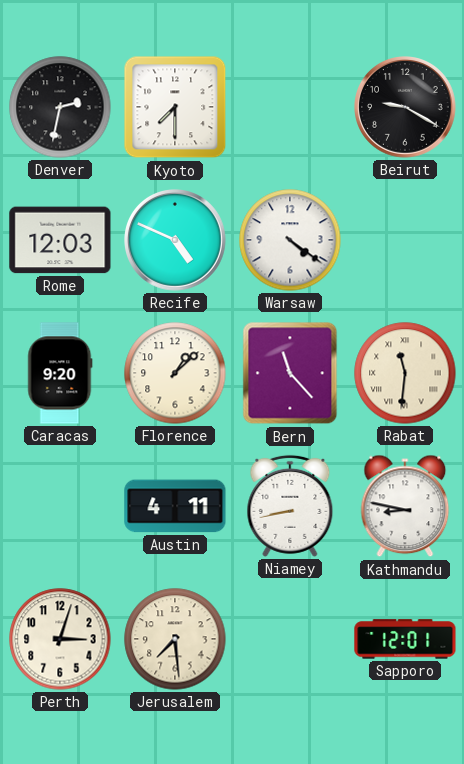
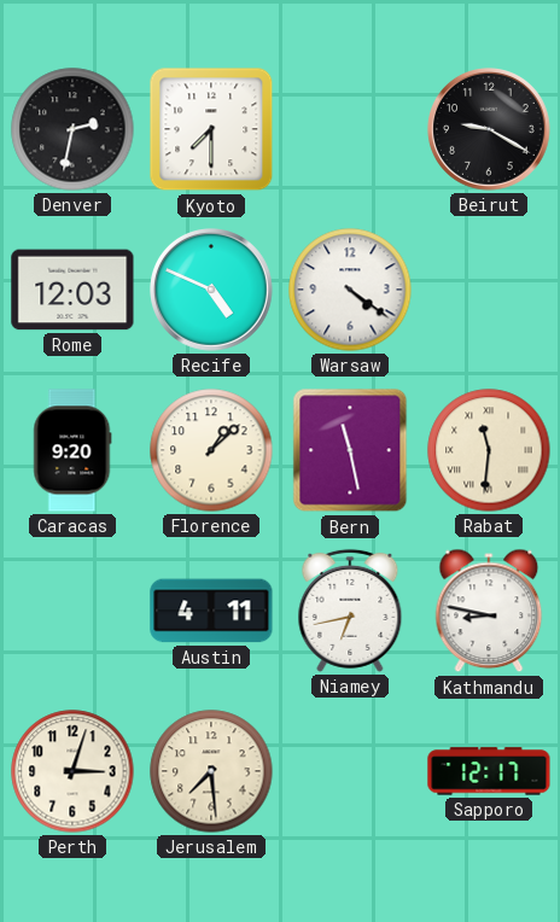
Bern: 11:23 -> 11:28
Niamey: 8:43 -> 6:43
Sapporo: 12:01 -> 12:17
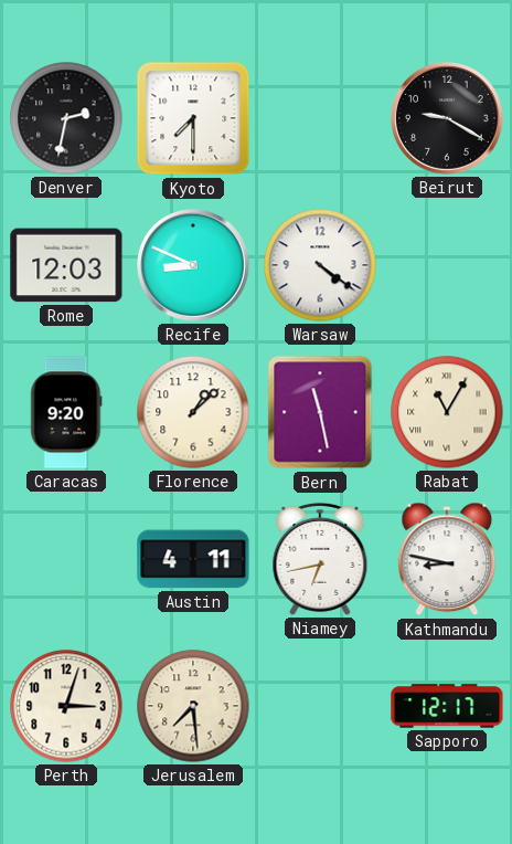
Recife: 4:49 -> 8:49
Rabat: 11:31 -> 11:05
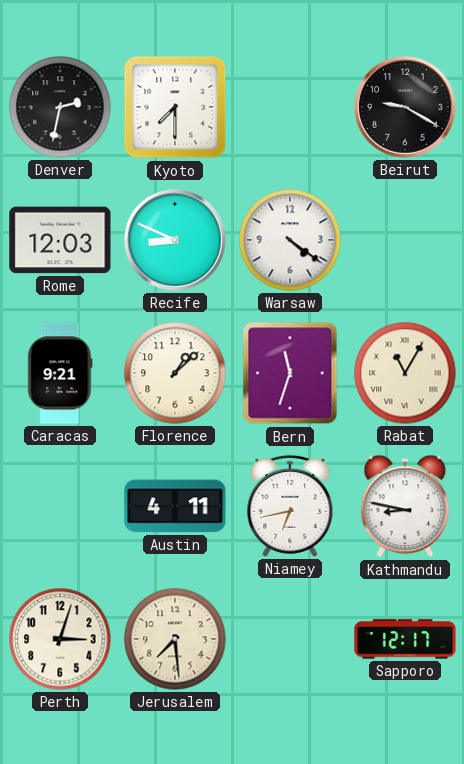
Caracas: 9:20 -> 9:21
Bern: 11:28 -> 11:33
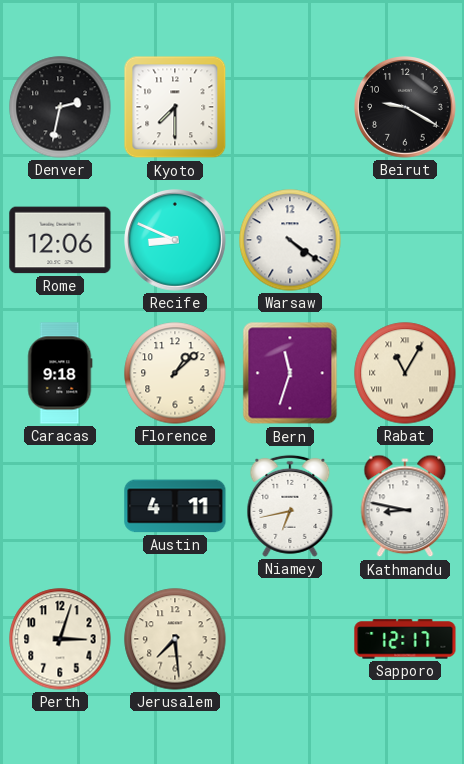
Rome: 12:03 -> 12:06
Caracas: 9:21 -> 9:18
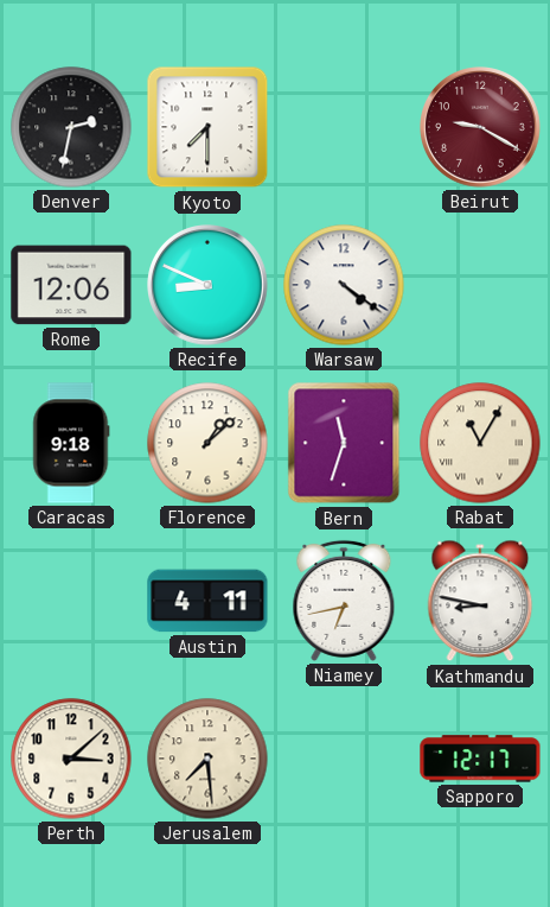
Beirut dial: black -> burgundy
Perth: 3:03 -> 3:08
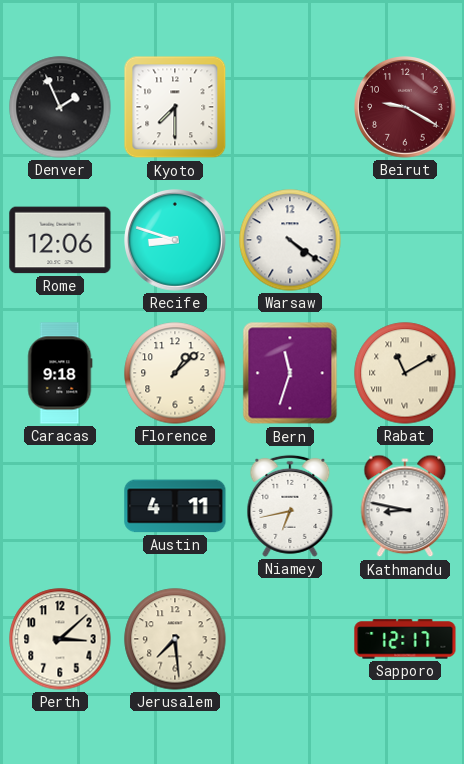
Denver: 2:32 -> 1:56
Recife: 8:49 -> 8:48
Rabat: 11:05 -> 11:10
